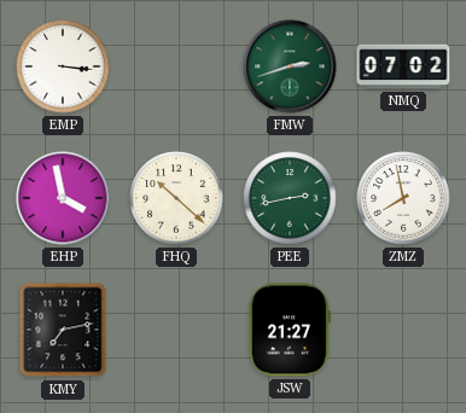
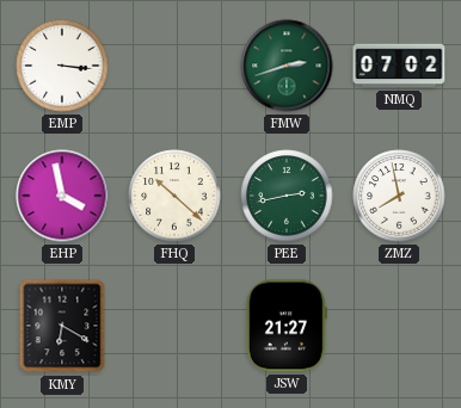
KMY: 7:13 -> 6:20
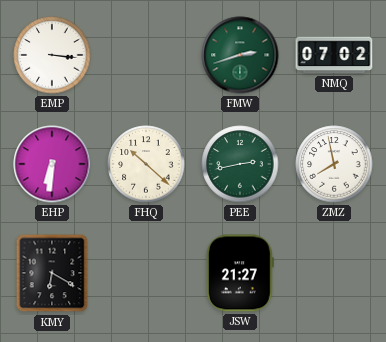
EHP: 3:58 -> 6:31
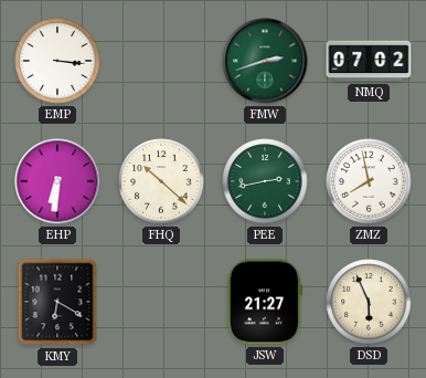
DSD: none -> 5:56
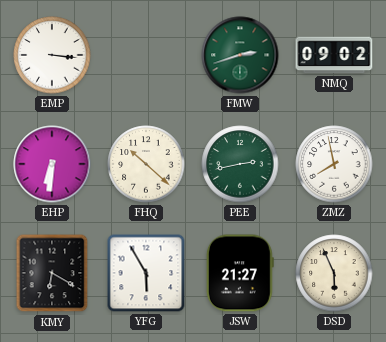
NMQ: 07:02 -> 09:02
YFG: none -> 5:55
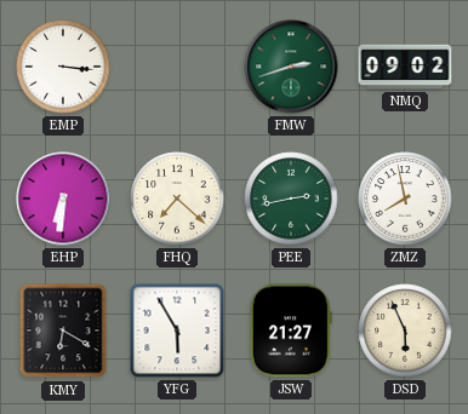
FHQ: 10:22 -> 7:22
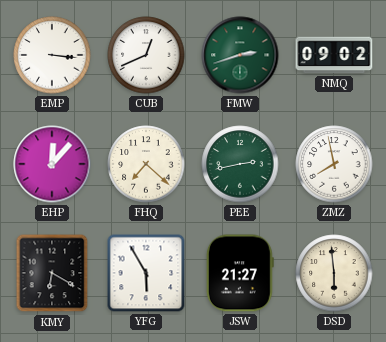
CUB: none -> 12:41
EHP: 6:31 -> 12:07
DSD: 5:56 -> 5:59
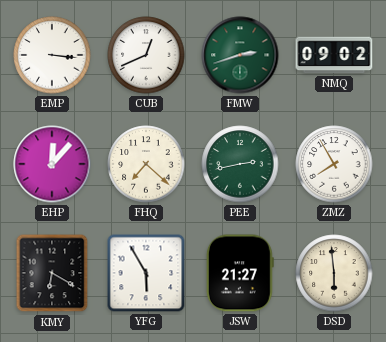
ZMZ: 7:58 -> 7:55
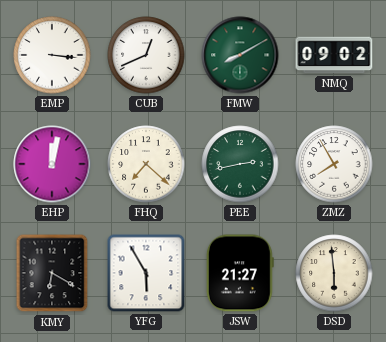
FMW: 2:42 -> 8:10
EHP: 12:07 -> 12:02
